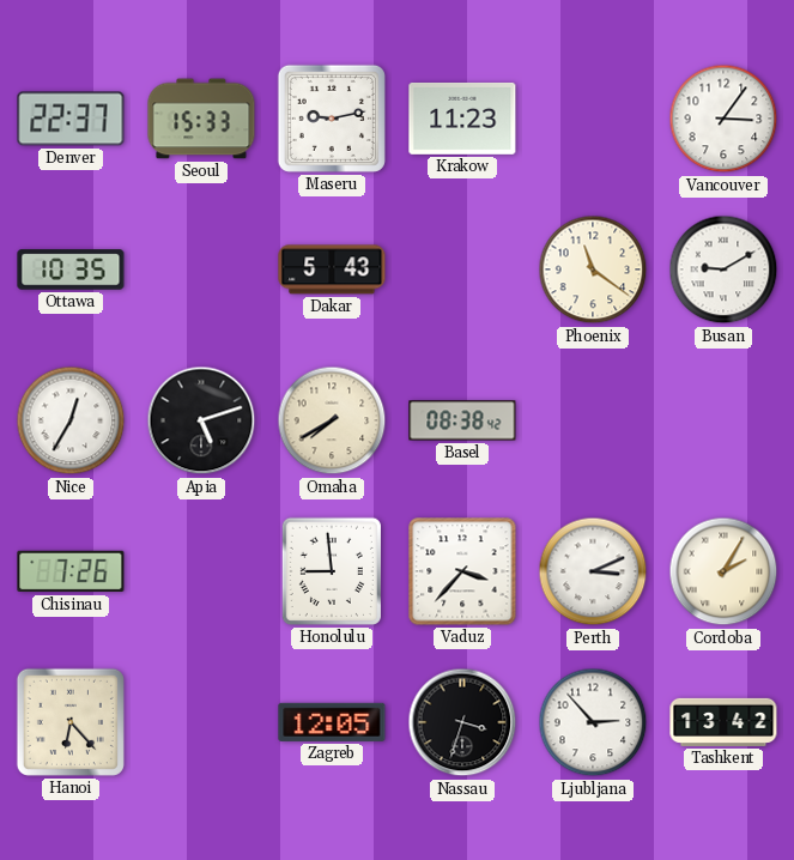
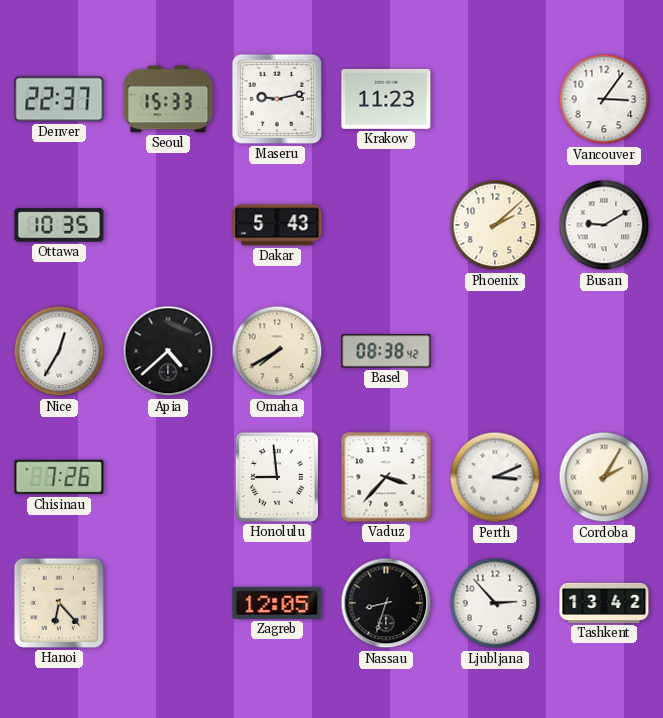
Phoenix: 11:21 -> 2:08
Apia: 5:12 -> 4:38
Nassau: 3:33 -> 8:33
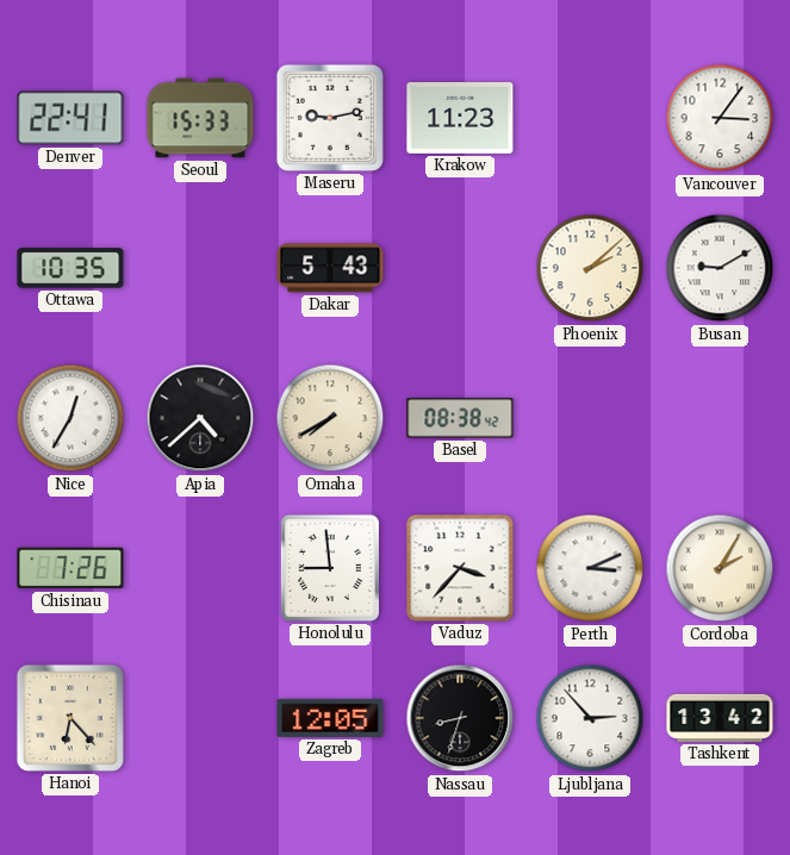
Denver: 22:37 -> 22:41
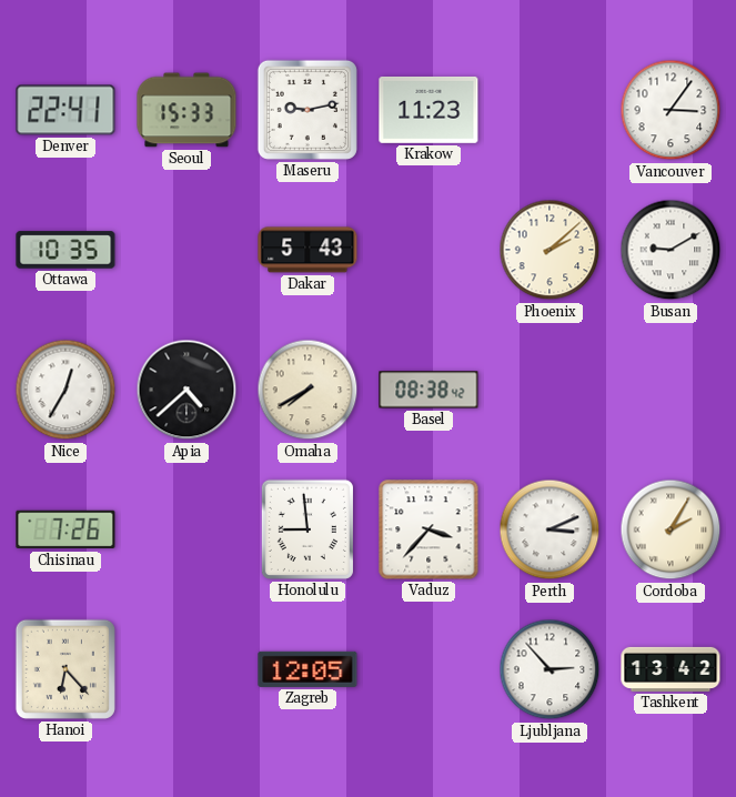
Nassau: 8:33 -> none
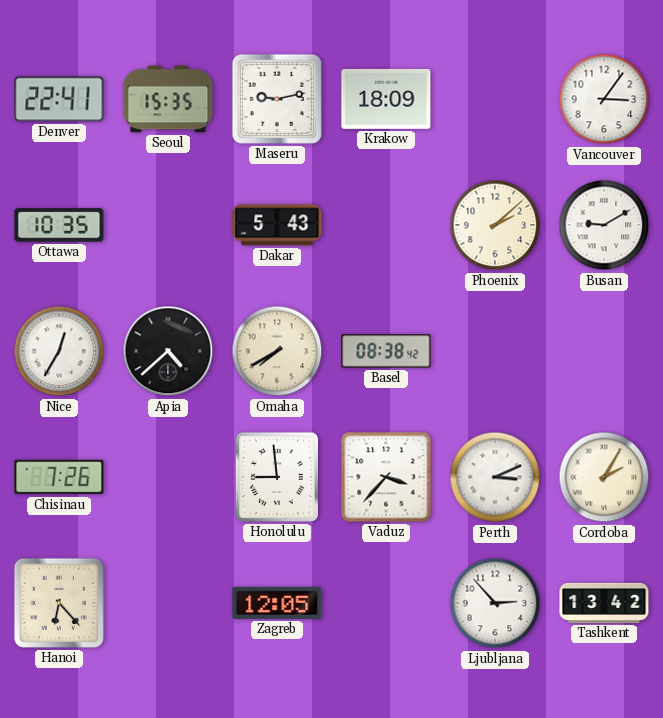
Seoul: 15:33 -> 15:35
Krakow: 11:23 -> 18:09
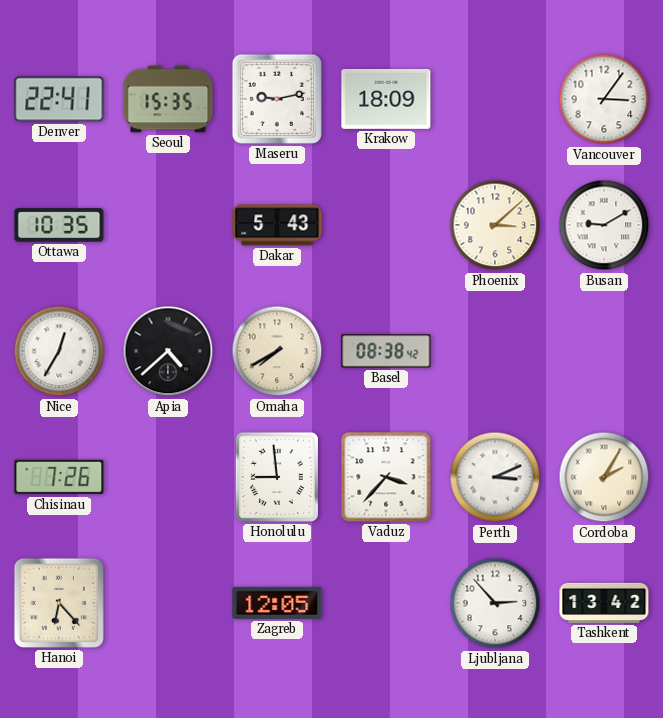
Phoenix: 2:08 -> 3:08
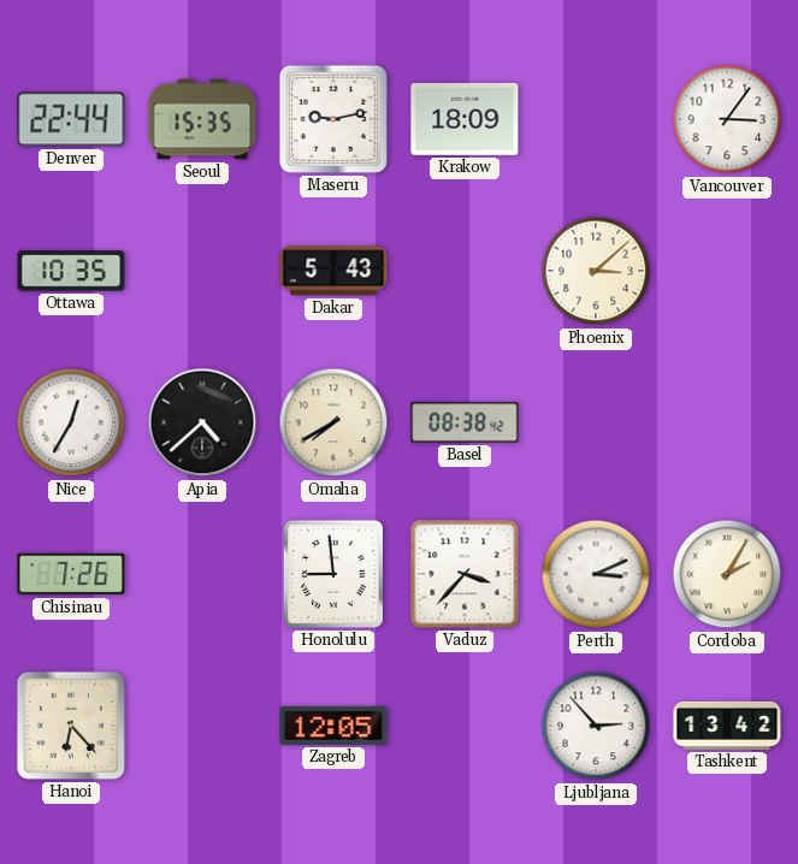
Denver: 22:41 -> 22:44
Busan: 9:10 -> none
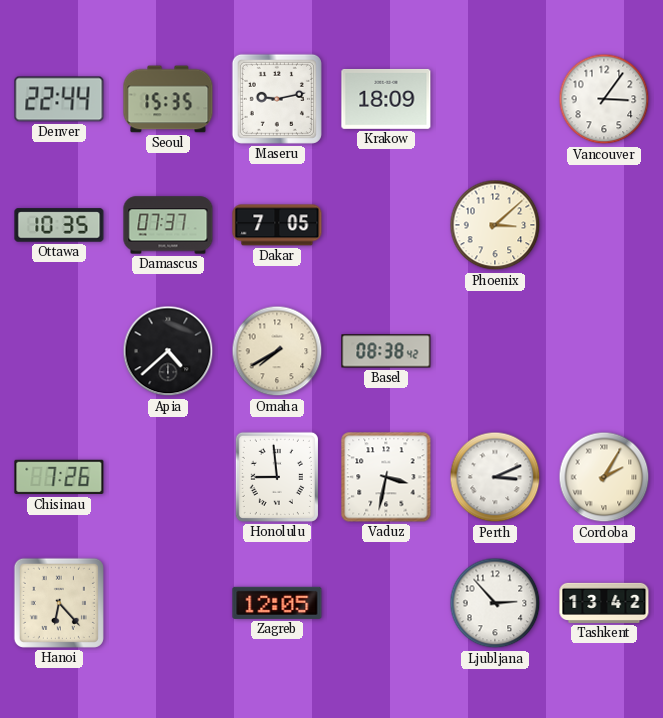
Damascus: none -> 07:37
Dakar: 5:43 -> 7:05
Nice: 12:35 -> none
Vaduz: 3:37 -> 3:32
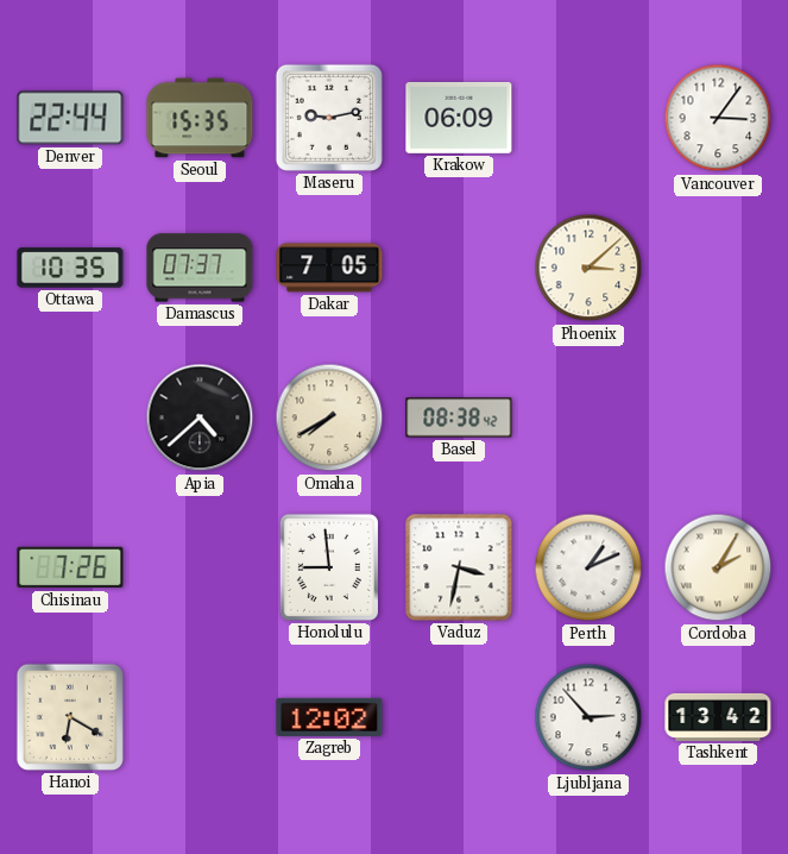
Krakow: 18:09 -> 06:09
Perth: 3:11 -> 1:11
Hanoi: 6:23 -> 6:20
Zagreb: 12:05 -> 12:02
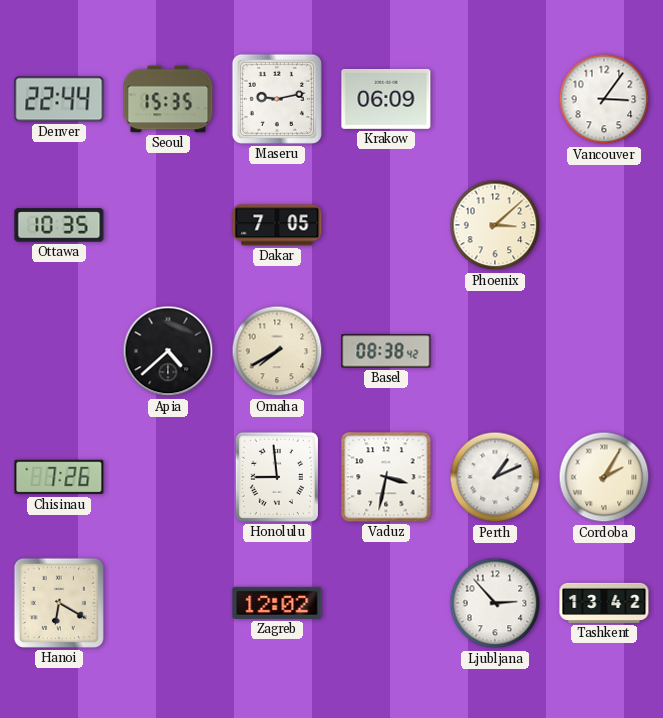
Damascus: 07:37 -> none
